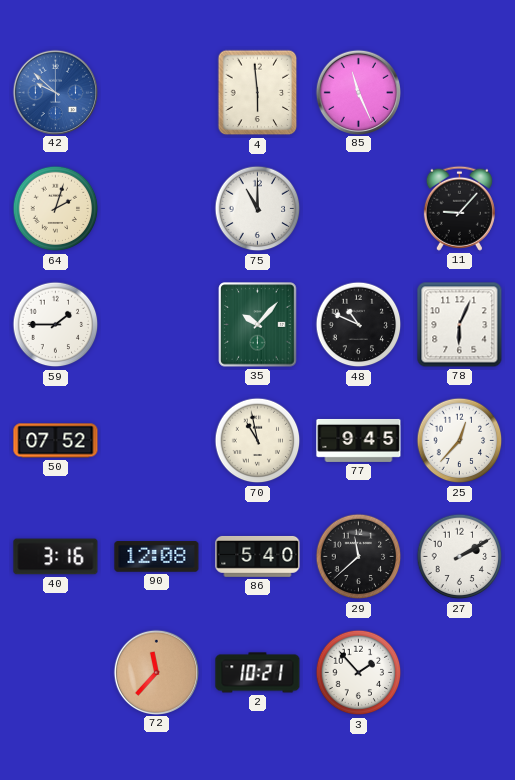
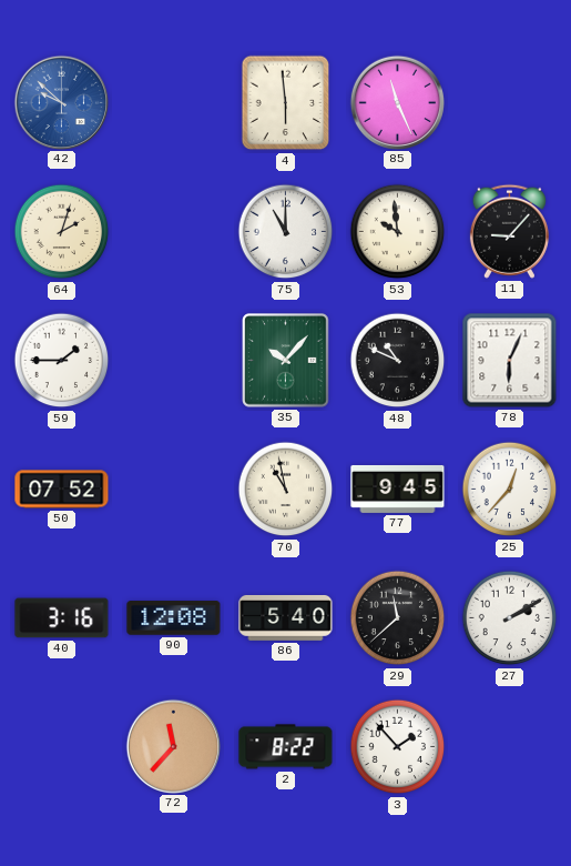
53: none -> 9:59
2: 10:21 -> 8:22
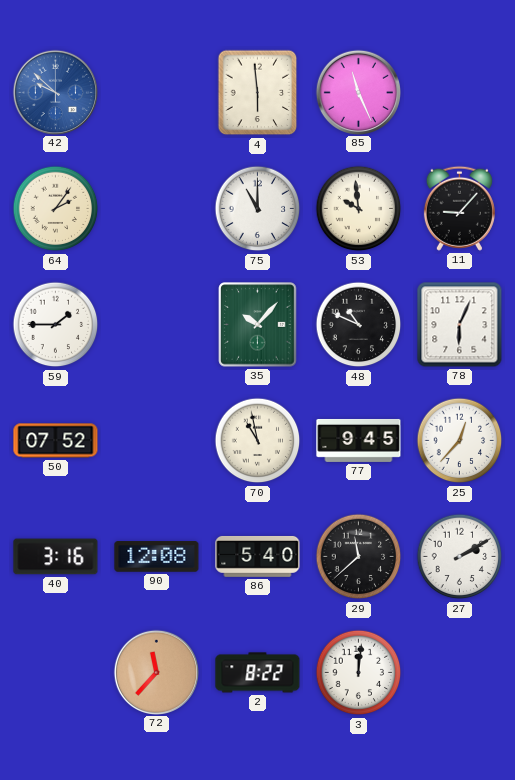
64: 2:03 -> 2:06
3: 1:53 -> 12:01
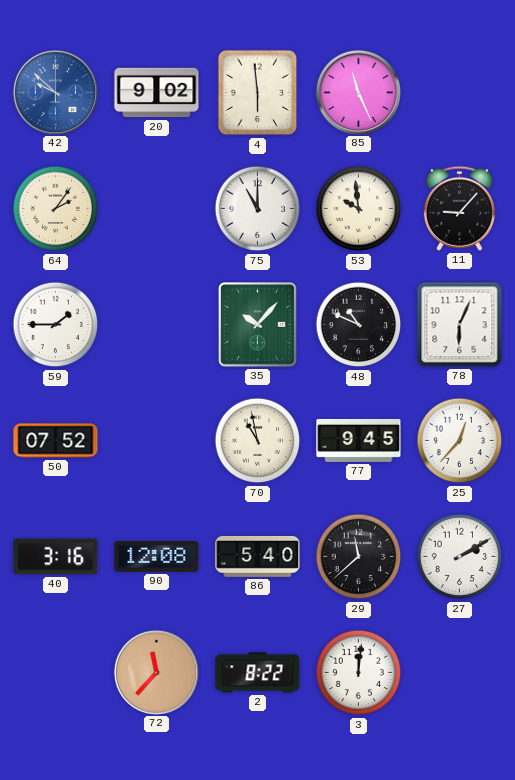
20: none -> 9:02
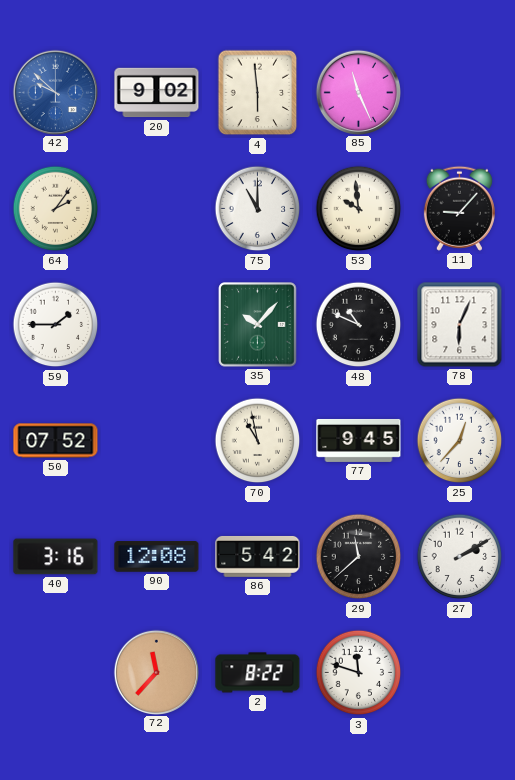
86: 5:40 -> 5:42
3: 12:01 -> 11:48
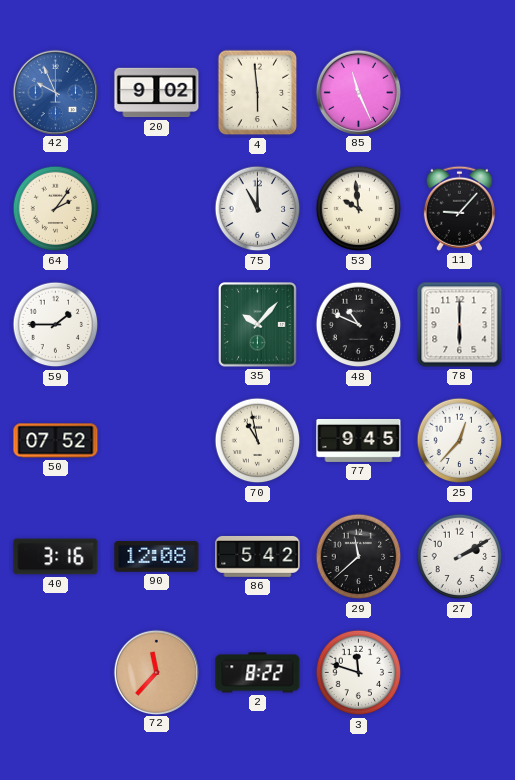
42: 9:52 -> 9:56
78: 6:04 -> 6:00
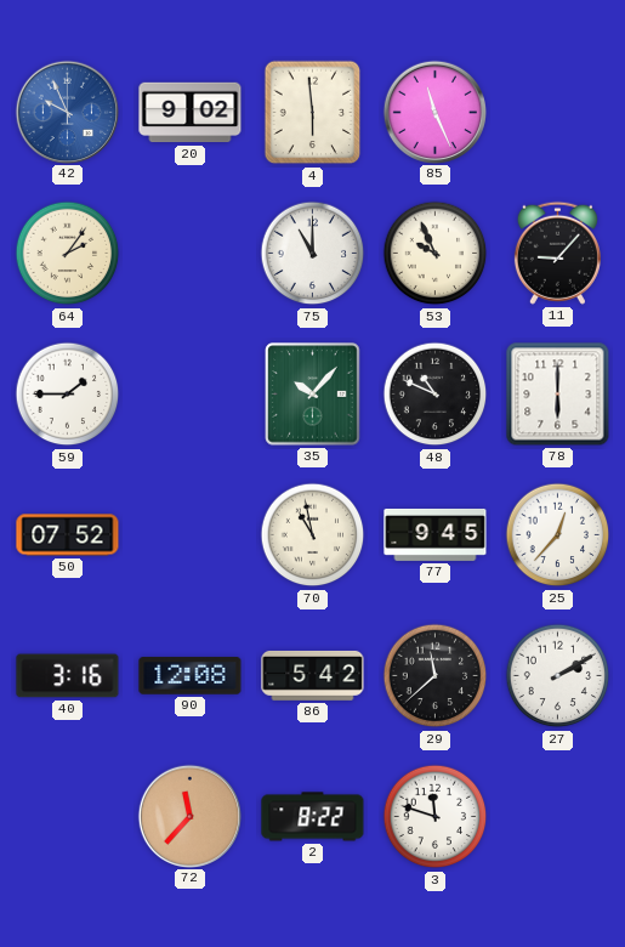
53: 9:59 -> 9:56
